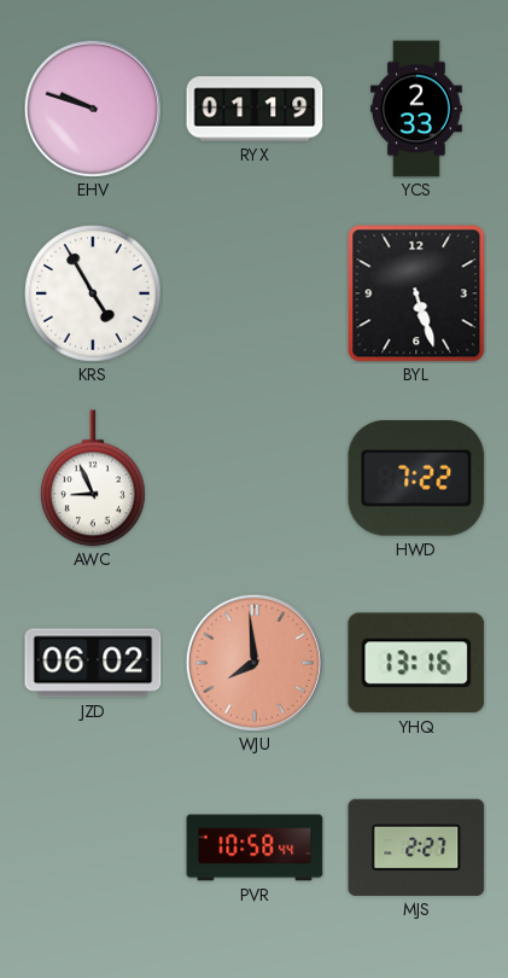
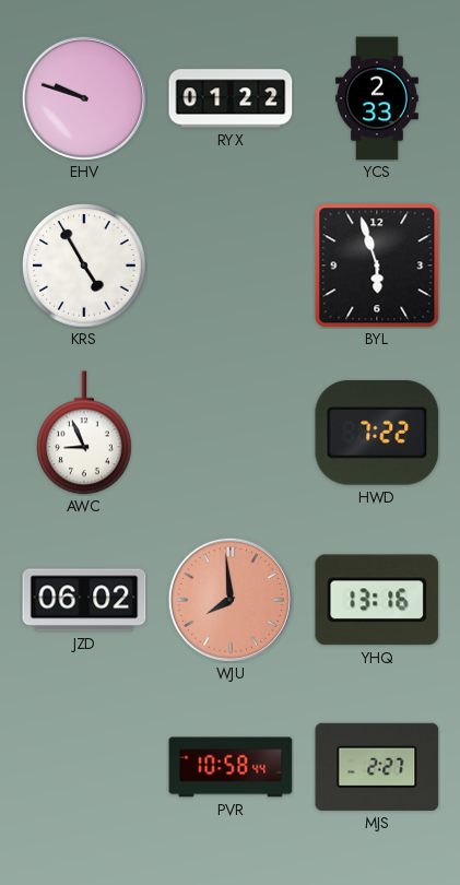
RYX: 01:19 -> 01:22
BYL: 5:27 -> 5:57
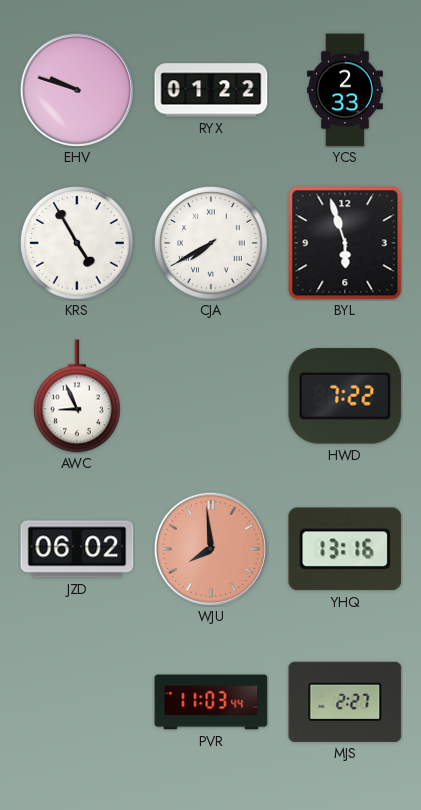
CJA: none -> 7:40
PVR: 10:58 -> 11:03
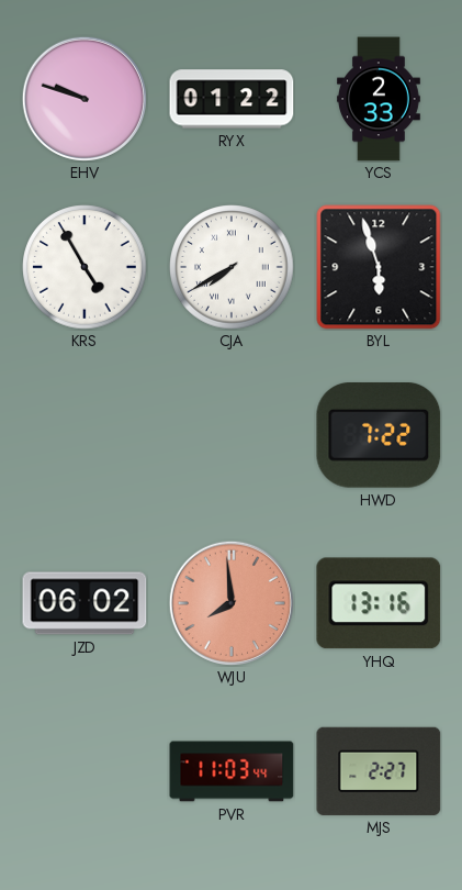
AWC: 8:56 -> none
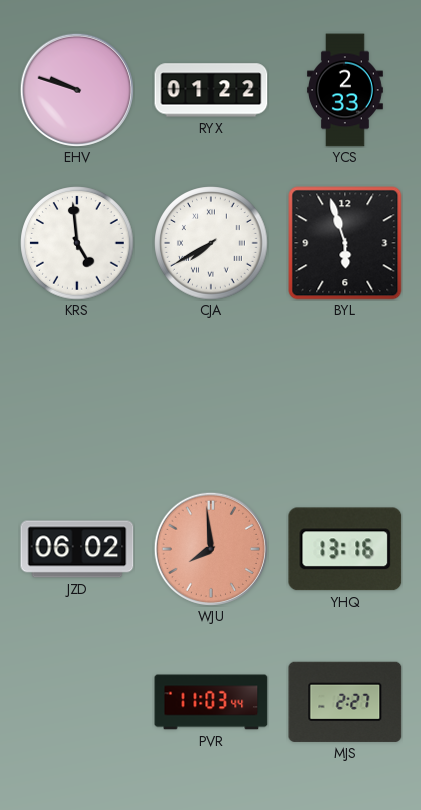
KRS: 4:55 -> 4:59
HWD: 7:22 -> none
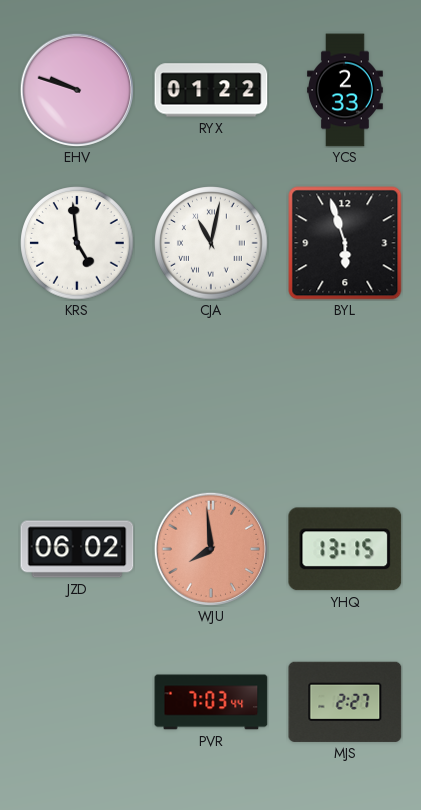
CJA: 7:40 -> 11:02
YHQ: 13:16 -> 13:15
PVR: 11:03 -> 7:03
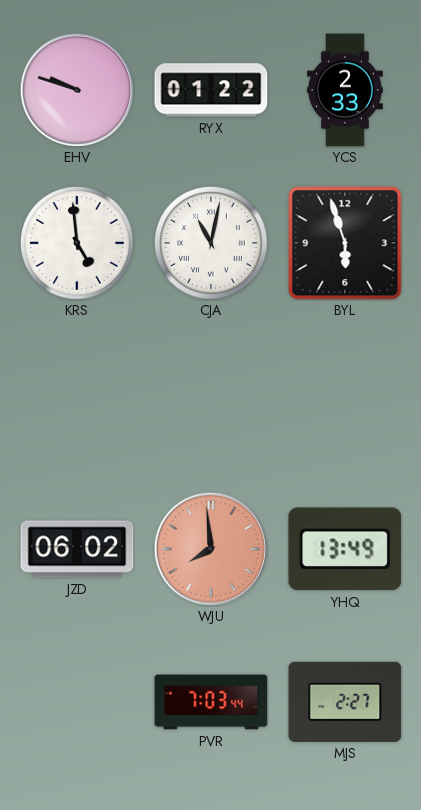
YHQ: 13:15 -> 13:49
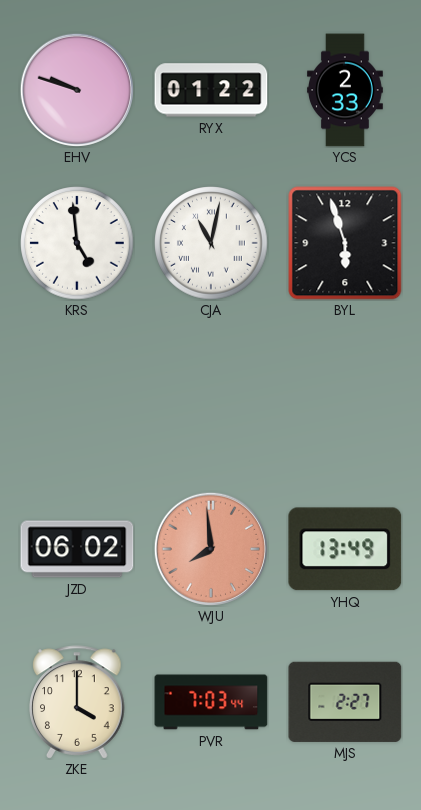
ZKE: none -> 4:00
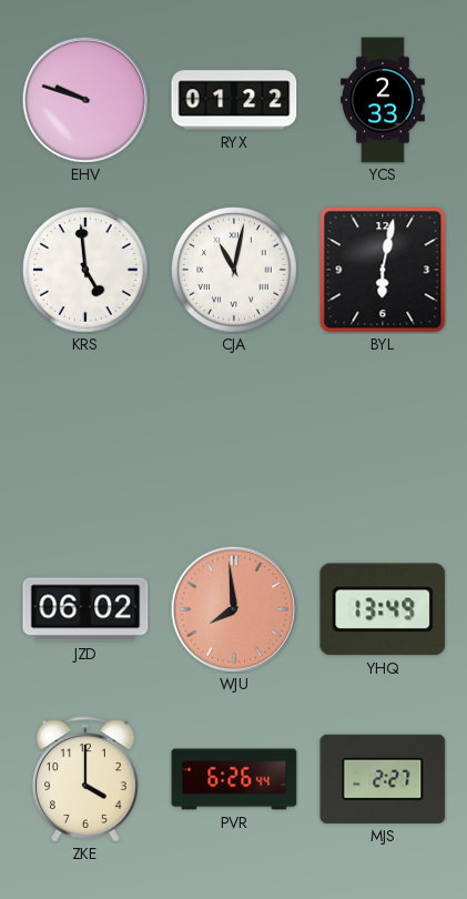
BYL: 5:57 -> 6:02
PVR: 7:03 -> 6:26
